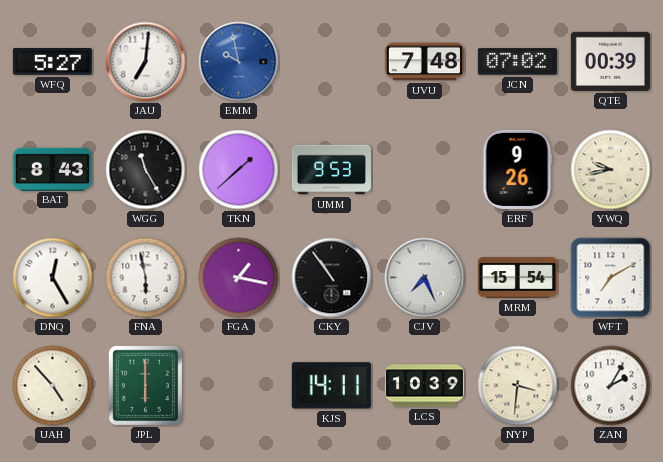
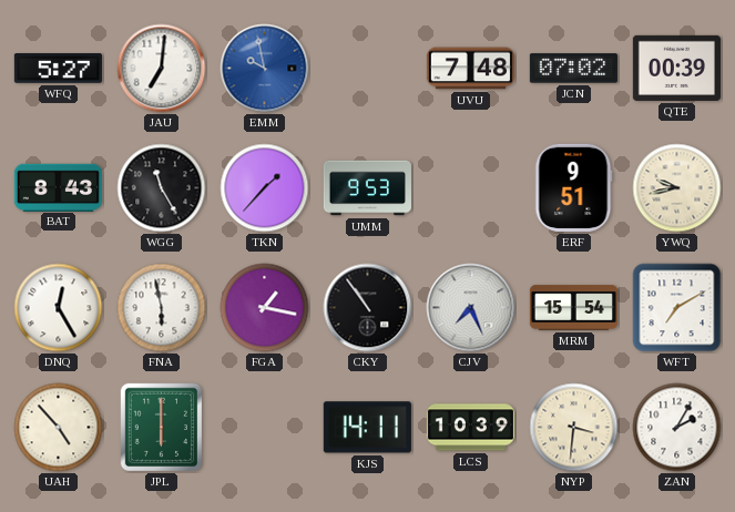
TKN: 1:38 -> 1:37
ERF: 9:26 -> 9:51
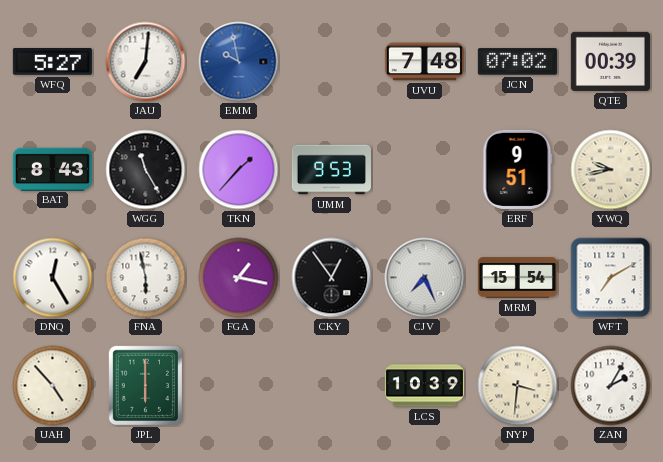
CKY: 10:54 -> 12:54
KJS: 14:11 -> none
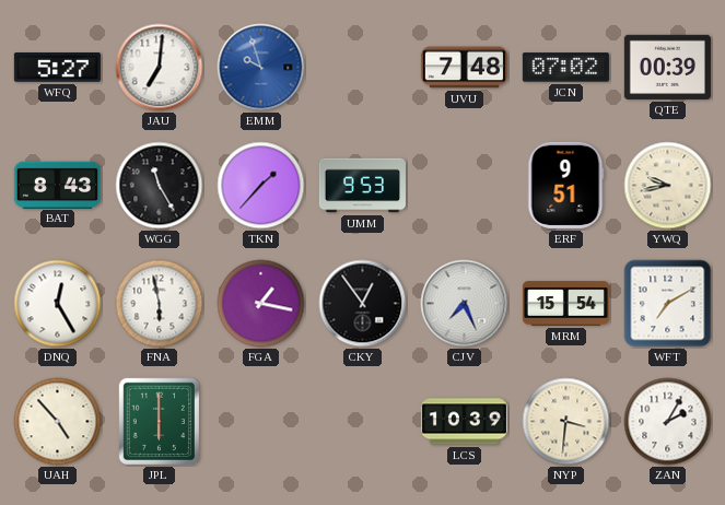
EMM: 9:58 -> 9:57
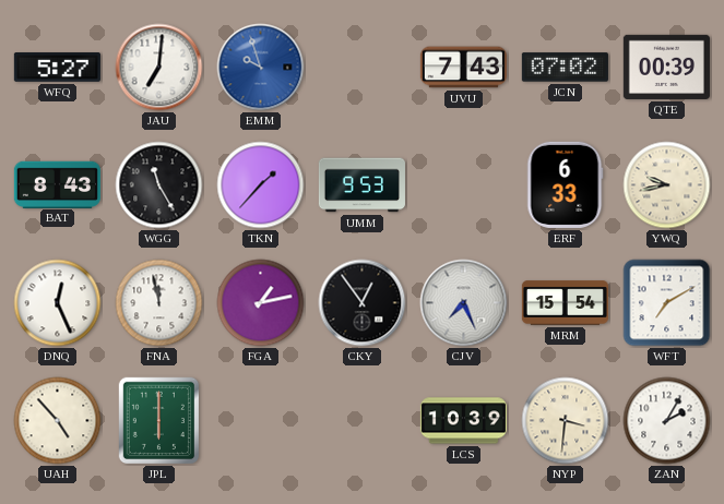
UVU: 7:48 -> 7:43
ERF: 9:51 -> 6:33
DNQ: 12:25 -> 12:26
FNA: 5:58 -> 11:58
FGA: 1:17 -> 1:13
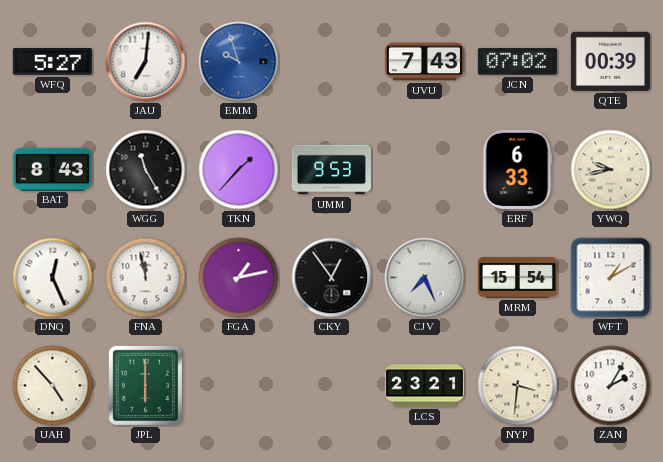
WFT: 7:10 -> 1:10
LCS: 10:39 -> 23:21
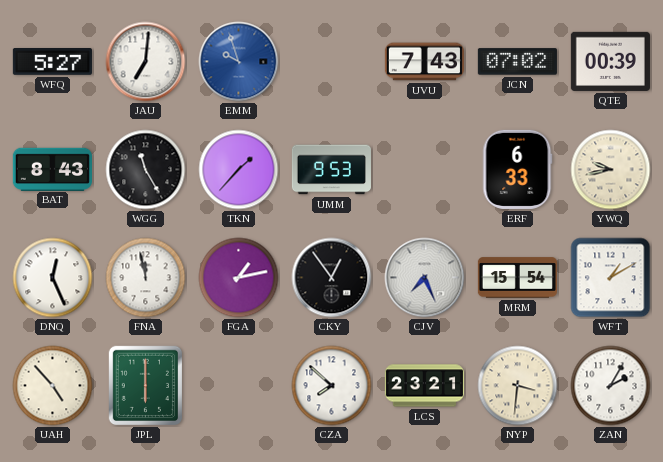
CZA: none -> 7:52
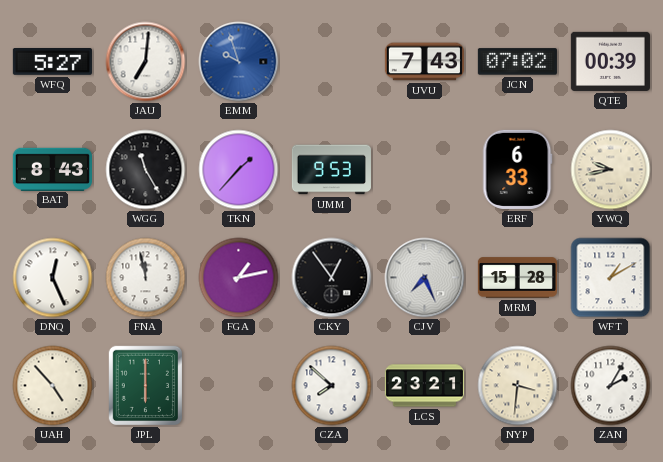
MRM: 15:54 -> 15:28
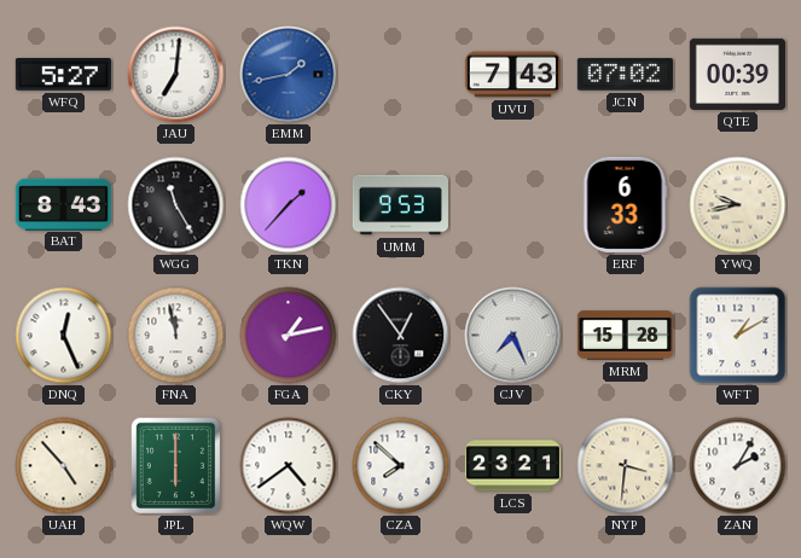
EMM: 9:57 -> 1:43
WQW: none -> 4:39
